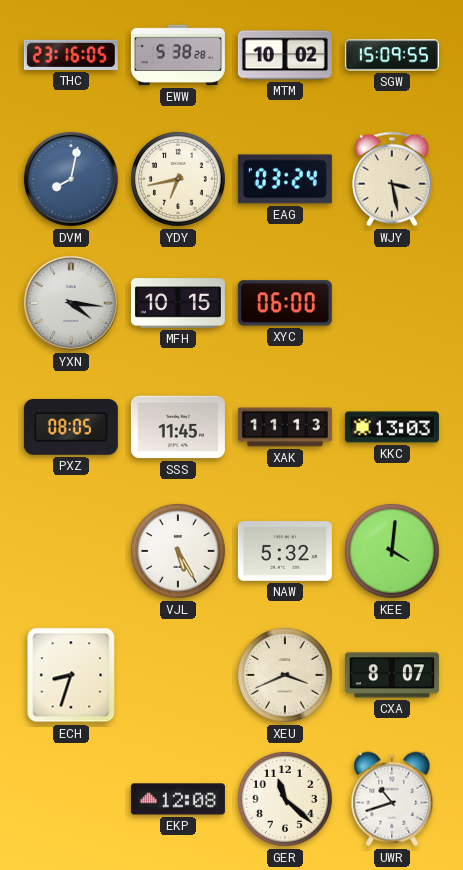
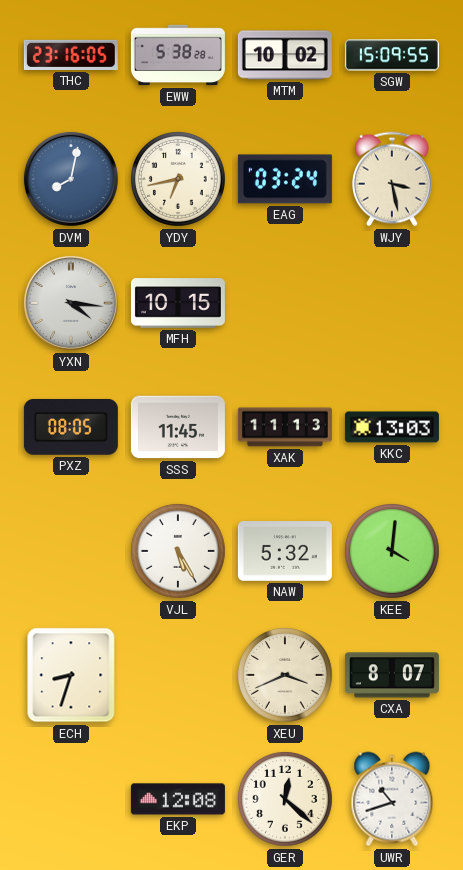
XYC: 06:00 -> none
GER: 11:22 -> 12:22
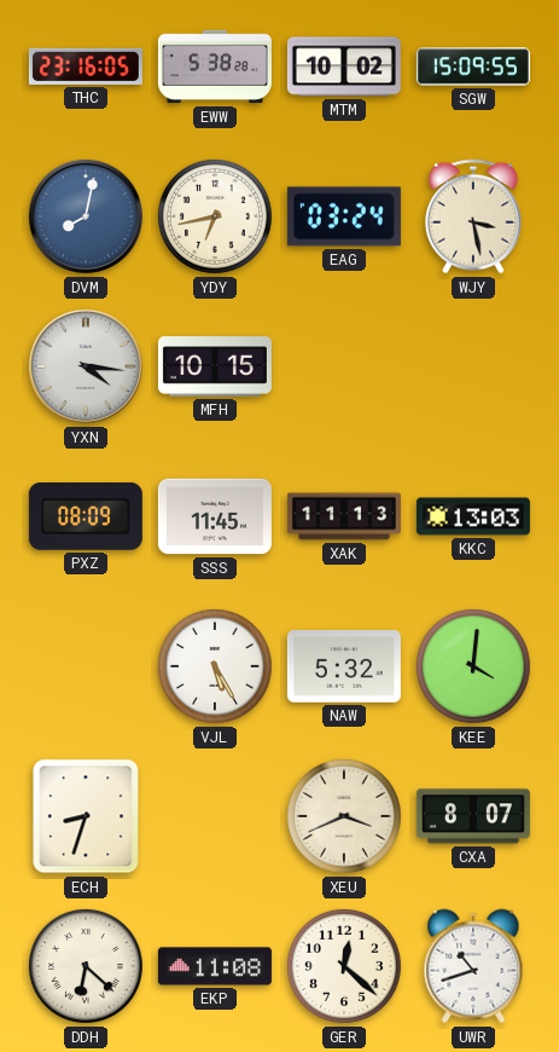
PXZ: 08:05 -> 08:09
DDH: none -> 6:22
EKP: 12:08 -> 11:08
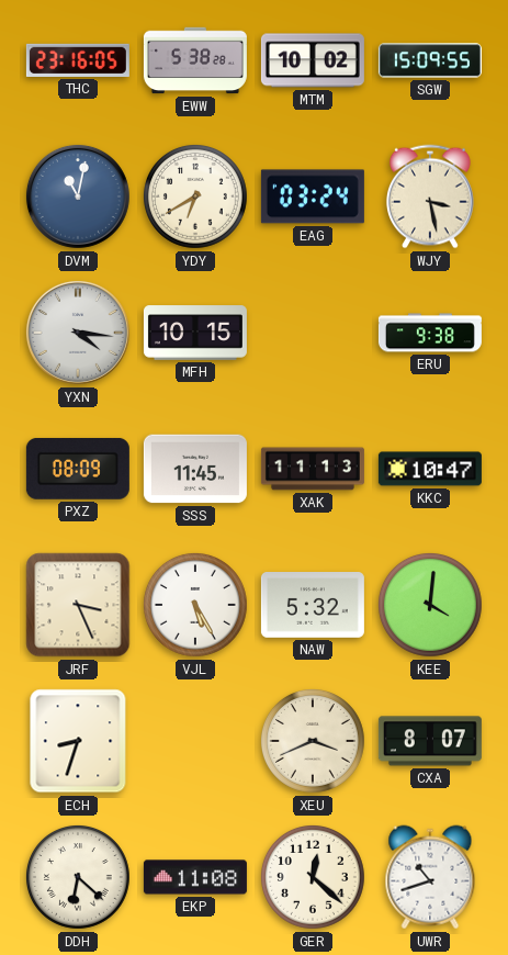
DVM: 8:02 -> 11:02
YDY: 6:43 -> 6:40
ERU: none -> 9:38
KKC: 13:03 -> 10:47
JRF: none -> 3:26
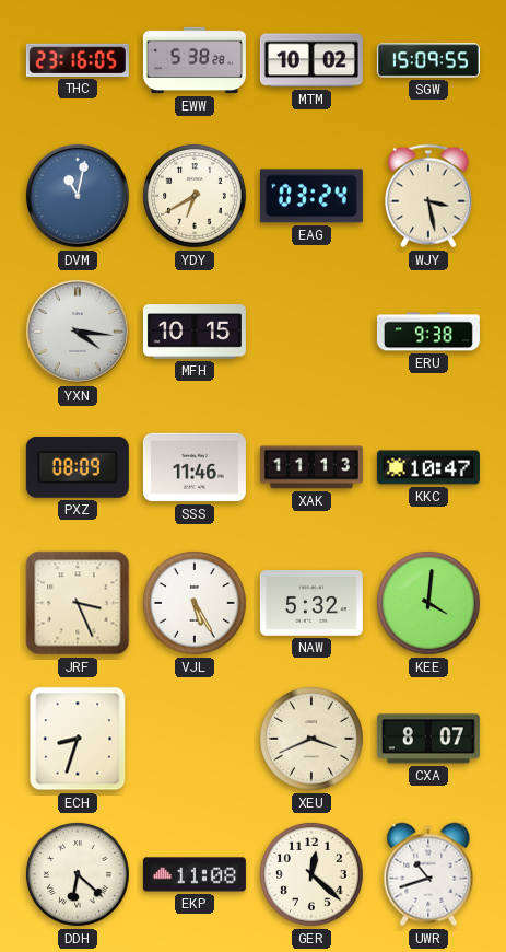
SSS: 11:45 -> 11:46
